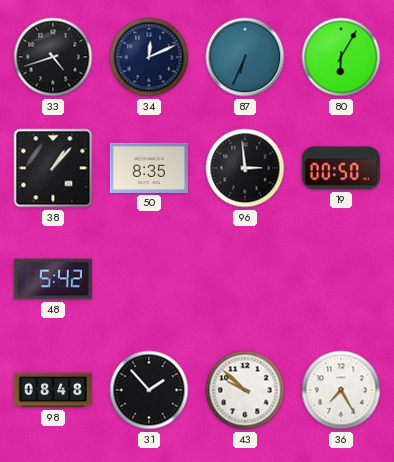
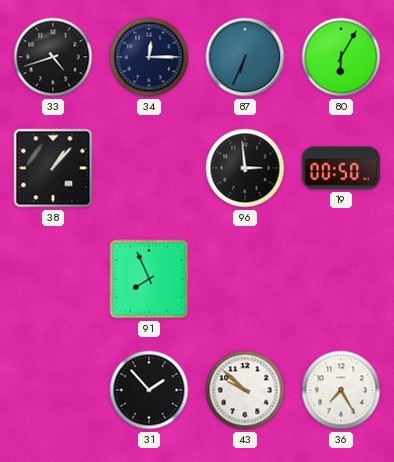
34: 12:11 -> 12:15
50: 8:35 -> none
48: 5:42 -> none
91: none -> 7:56
98: 08:48 -> none
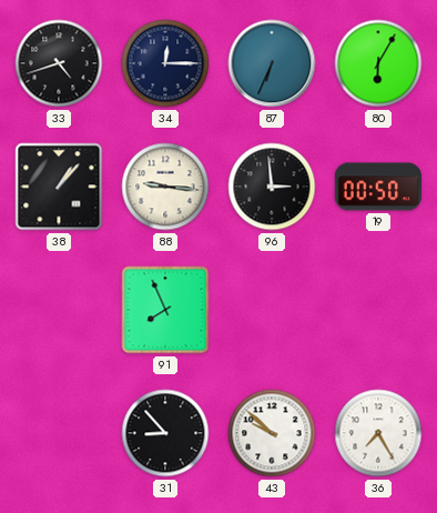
88: none -> 9:16
31: 1:53 -> 8:53
